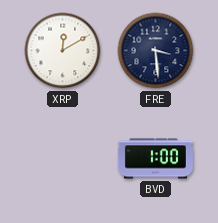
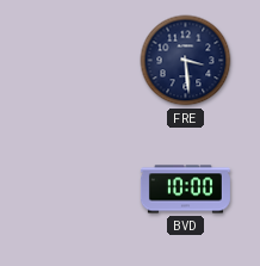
XRP: 12:10 -> none
BVD: 1:00 -> 10:00
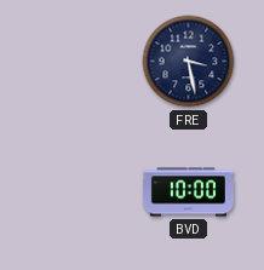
FRE: 3:29 -> 3:28
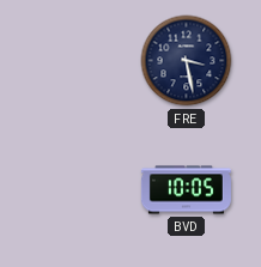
BVD: 10:00 -> 10:05
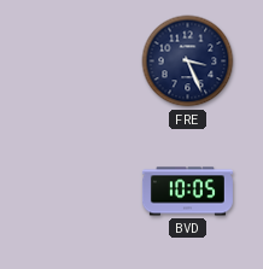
FRE: 3:28 -> 3:26
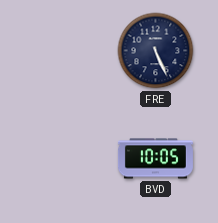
FRE: 3:26 -> 5:26
